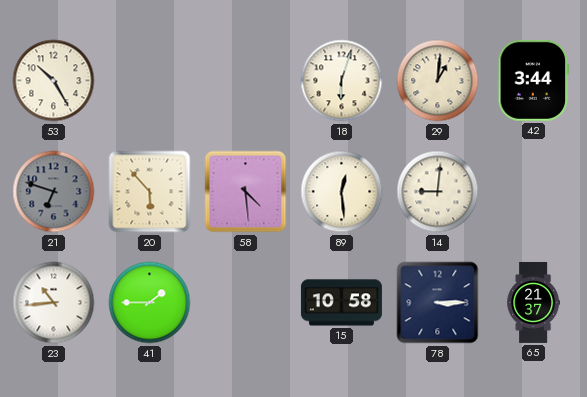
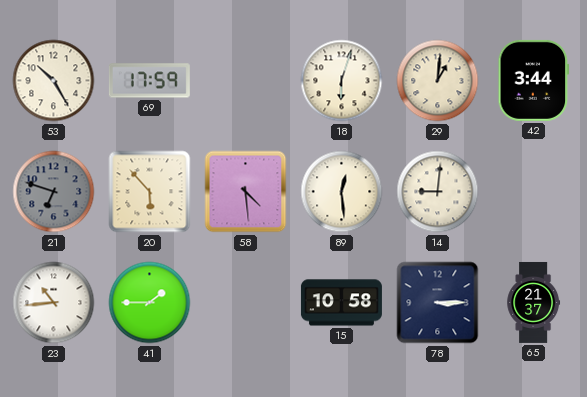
69: none -> 17:59
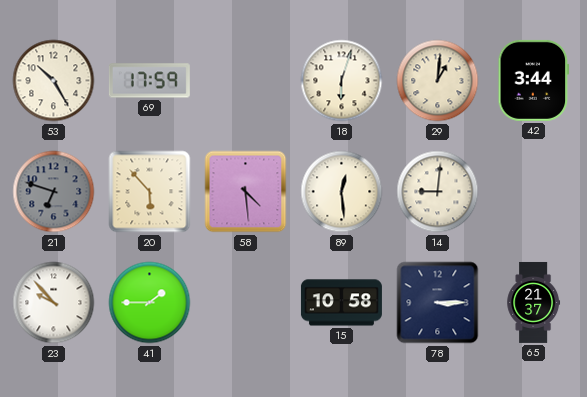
23: 10:44 -> 9:53
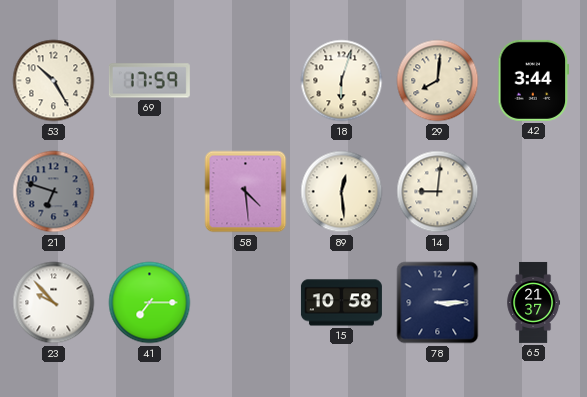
29: 1:01 -> 8:01
20: 5:53 -> none
41: 1:45 -> 7:15
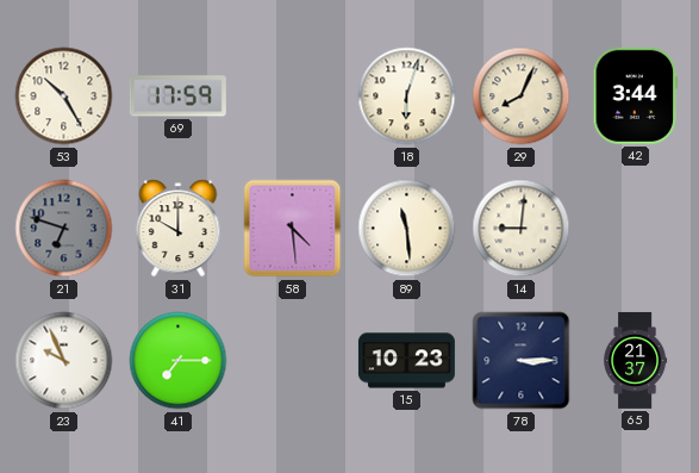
29: 8:01 -> 8:04
31: none -> 10:00
89: 12:29 -> 11:29
23: 9:53 -> 9:56
15: 10:58 -> 10:23
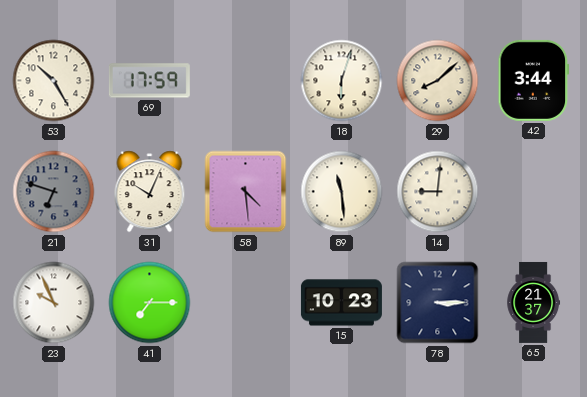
29: 8:04 -> 8:08
31: 10:00 -> 10:04
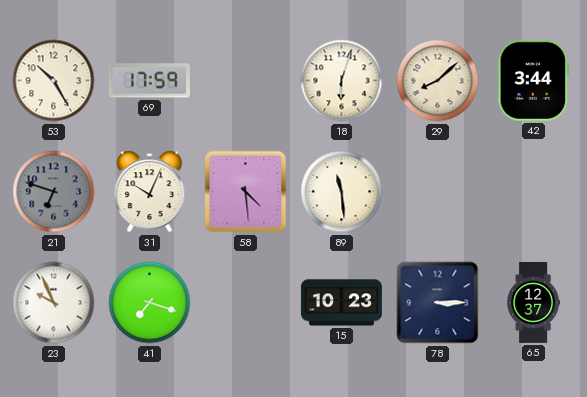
14: 9:01 -> none
41: 7:15 -> 7:18
65: 21:37 -> 12:37
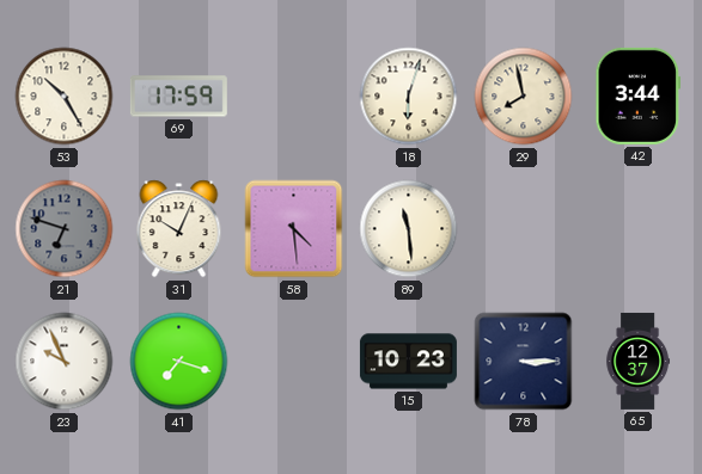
29: 8:08 -> 7:58
